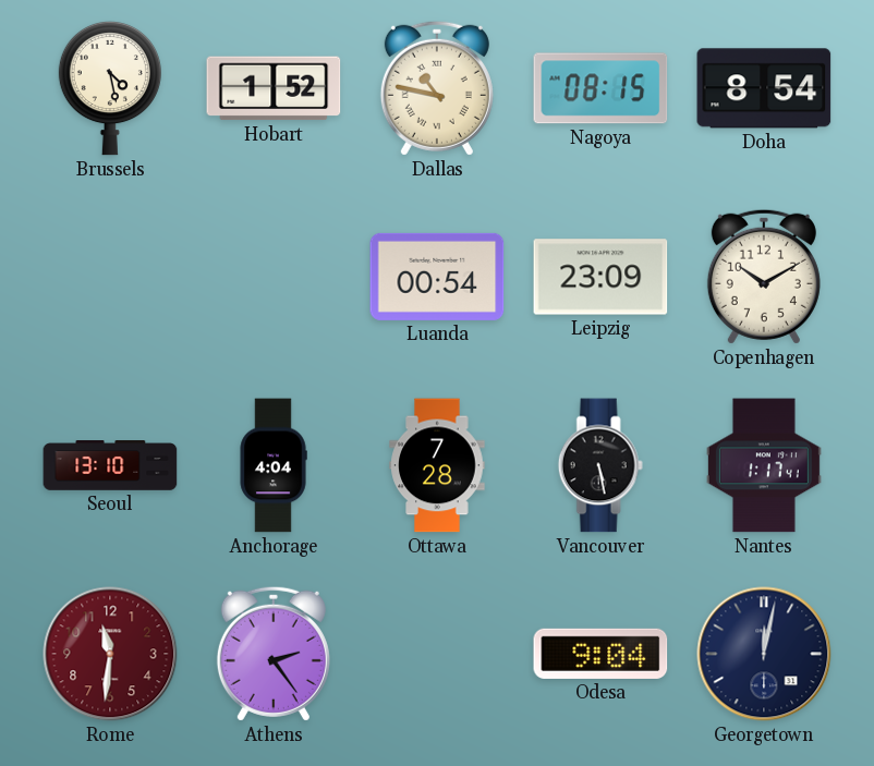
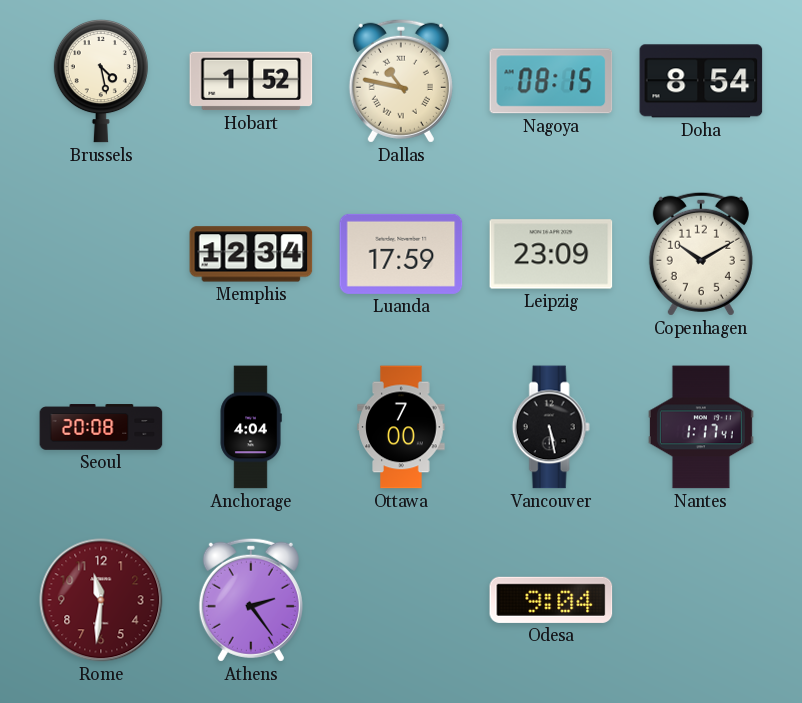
Memphis: none -> 12:34
Luanda: 00:54 -> 17:59
Seoul: 13:10 -> 20:08
Ottawa: 7:28 -> 7:00
Georgetown: 12:02 -> none
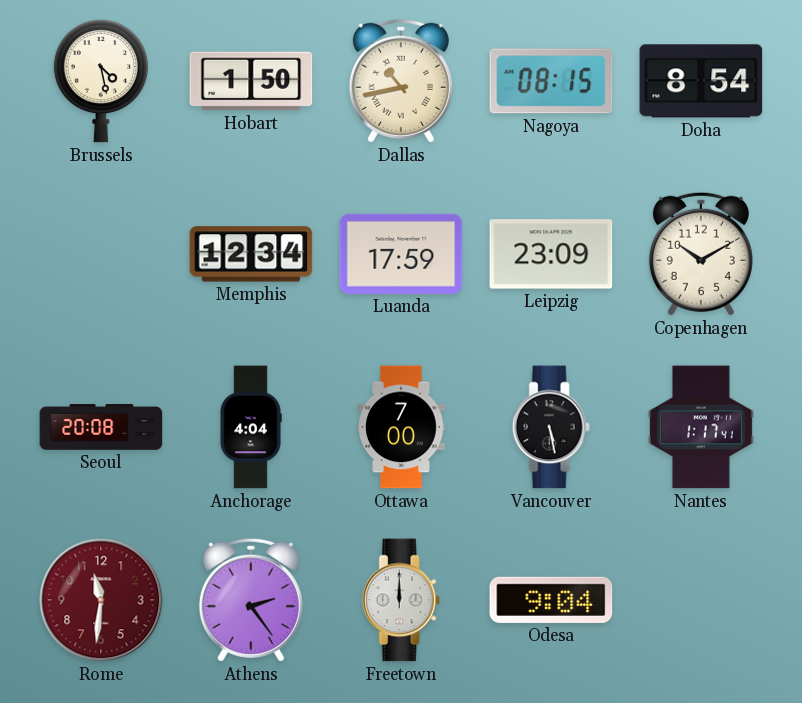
Hobart: 1:52 -> 1:50
Dallas: 10:47 -> 10:43
Freetown: none -> 12:00
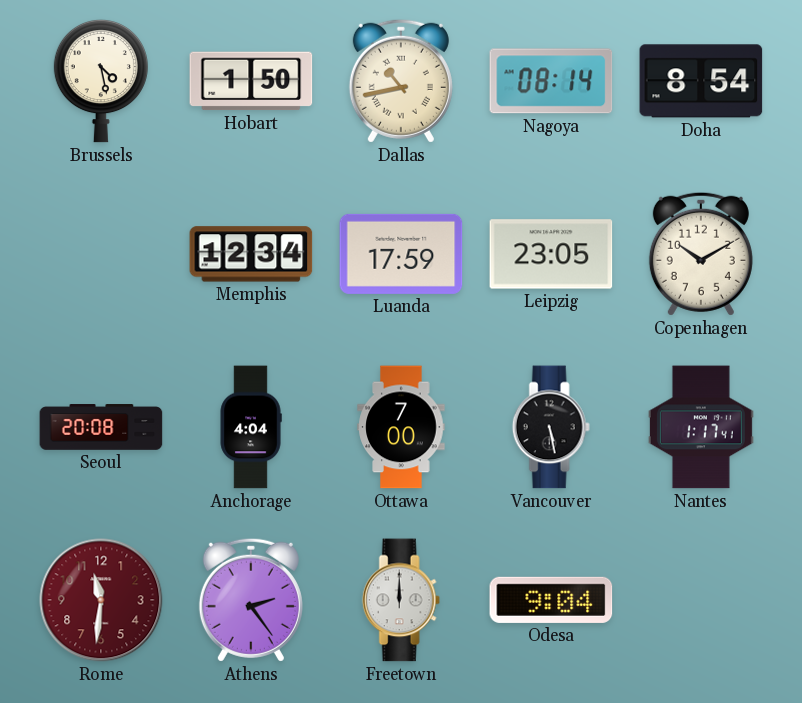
Nagoya: 08:15 -> 08:14
Leipzig: 23:09 -> 23:05
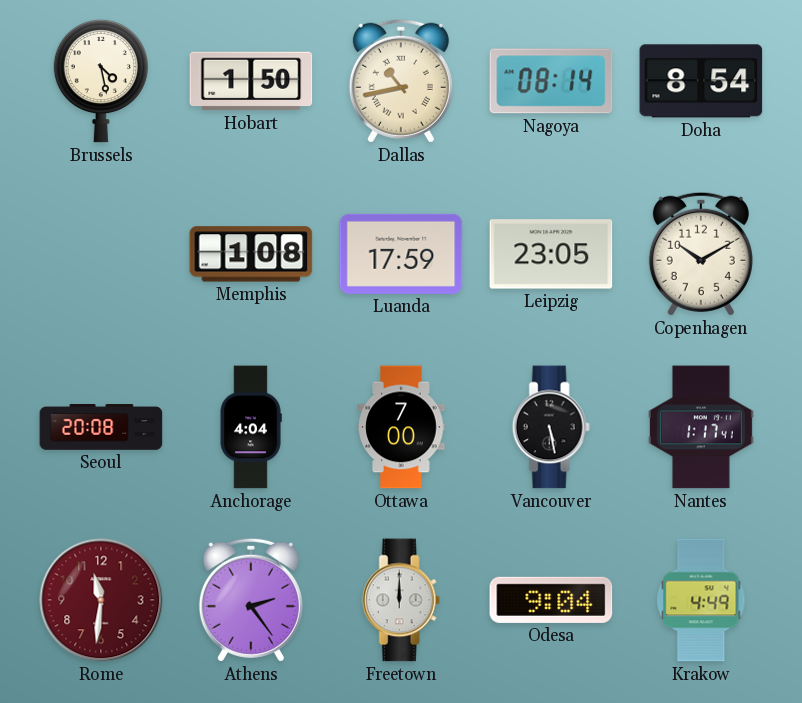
Memphis: 12:34 -> 1:08
Krakow: none -> 4:49
